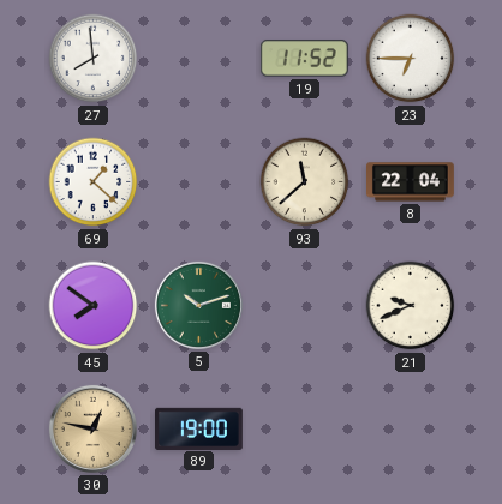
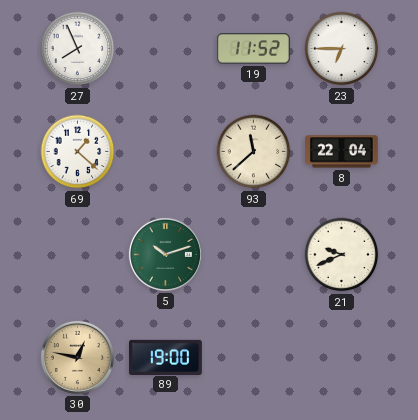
27: 7:59 -> 7:56
45: 7:51 -> none
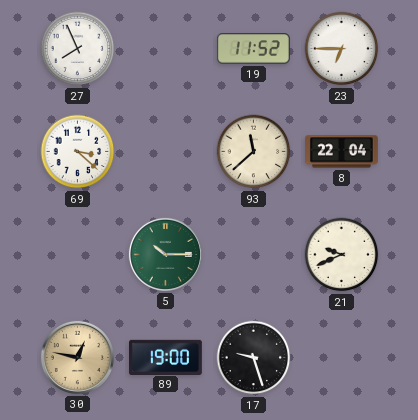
69: 1:22 -> 3:22
5: 10:12 -> 10:15
17: none -> 9:27
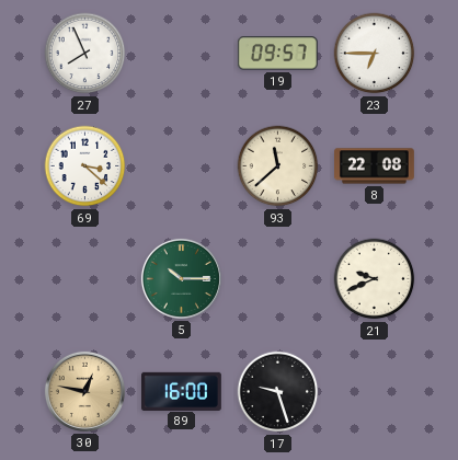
19: 11:52 -> 09:57
8: 22:04 -> 22:08
89: 19:00 -> 16:00
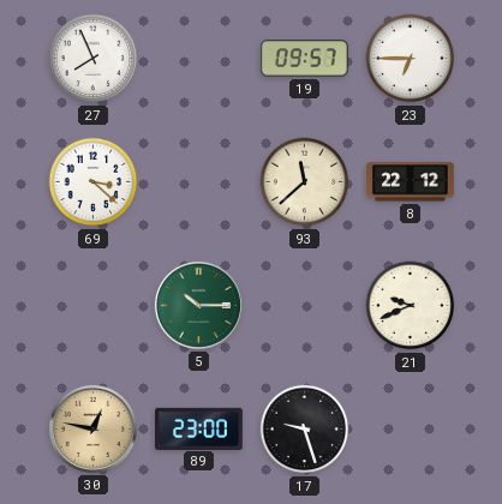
8: 22:08 -> 22:12
89: 16:00 -> 23:00
